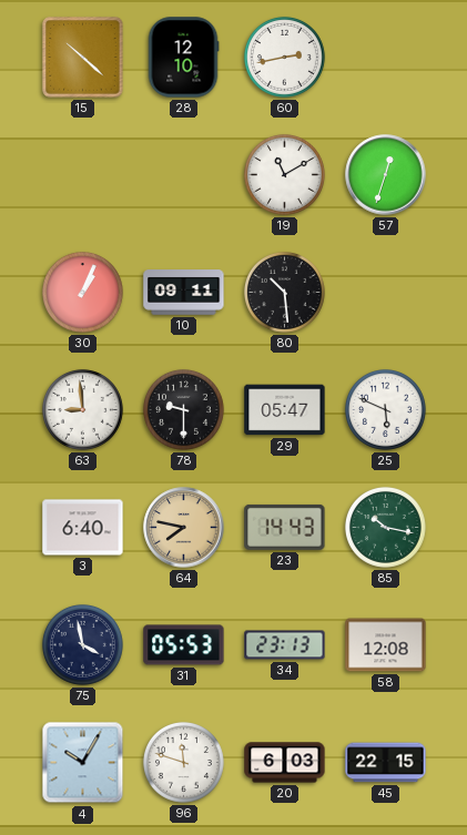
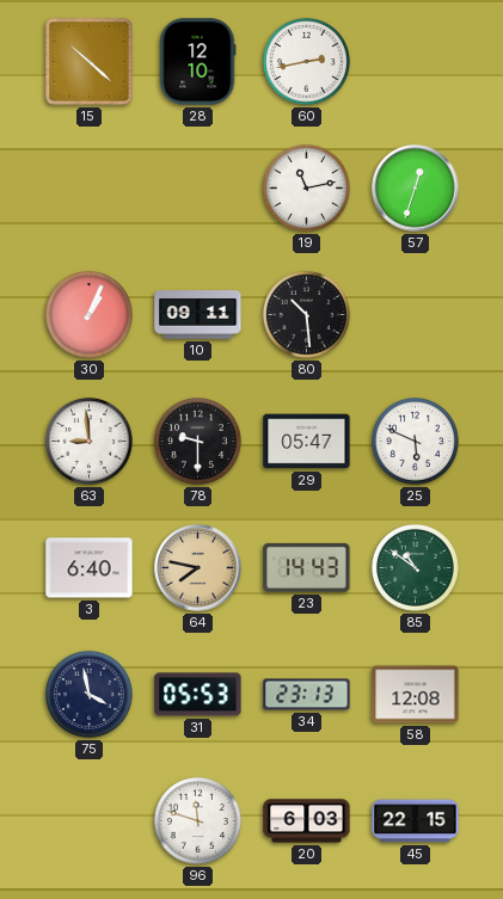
19: 11:10 -> 11:13
85: 10:17 -> 10:51
4: 10:05 -> none
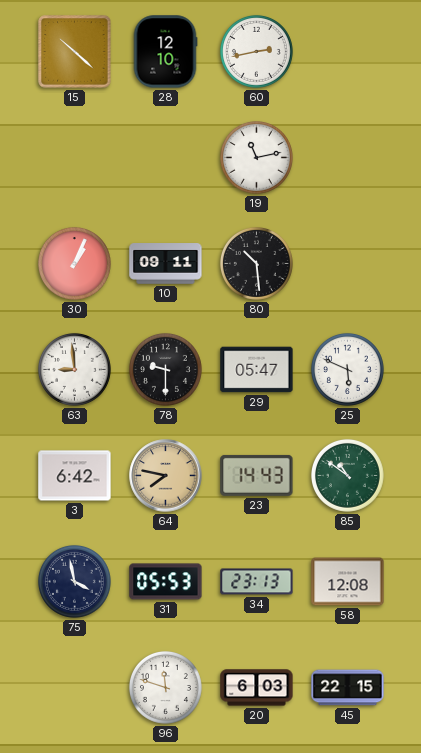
57: 12:33 -> none
3: 6:40 -> 6:42
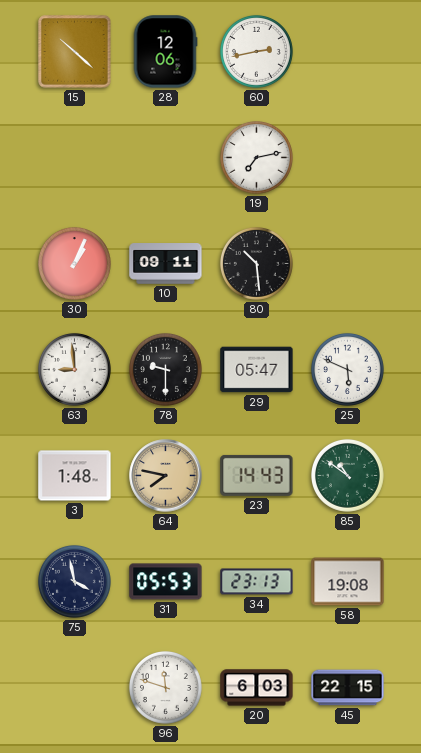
28: 12:10 -> 12:06
19: 11:13 -> 7:13
3: 6:42 -> 1:48
58: 12:08 -> 19:08
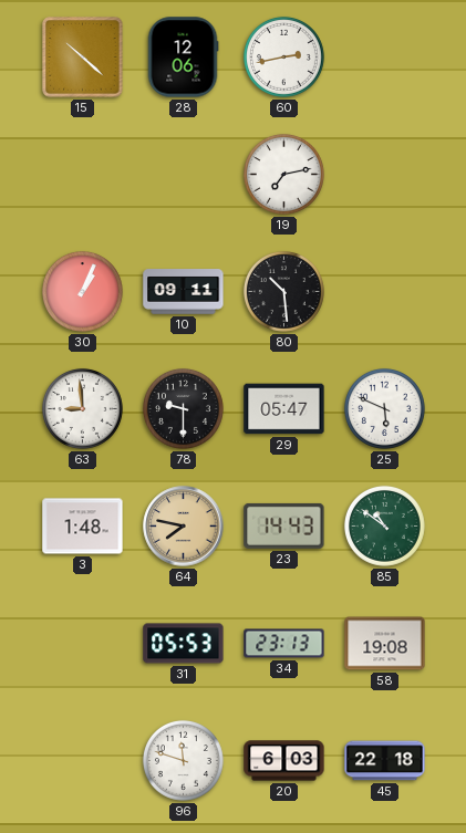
75: 3:58 -> none
45: 22:15 -> 22:18
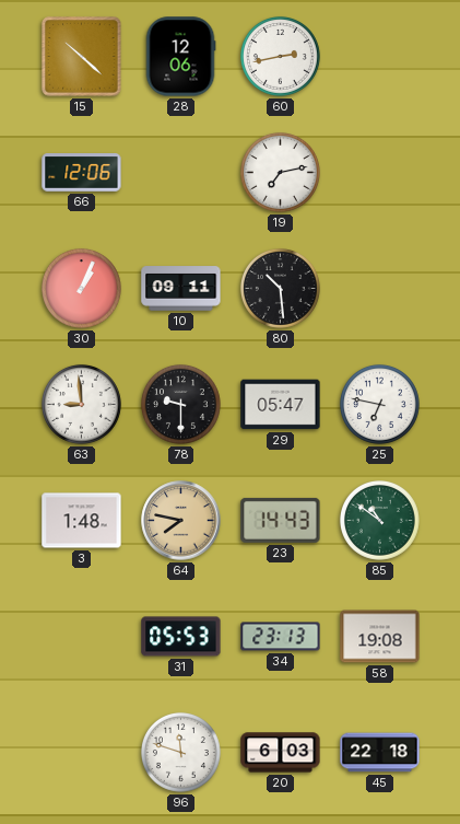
66: none -> 12:06
25: 5:49 -> 6:47
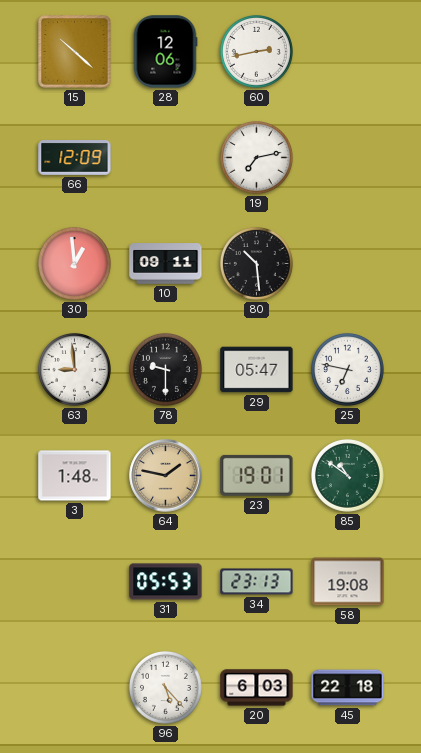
66: 12:06 -> 12:09
30: 1:04 -> 12:59
64: 7:47 -> 1:47
23: 14:43 -> 19:01
96: 11:48 -> 5:23
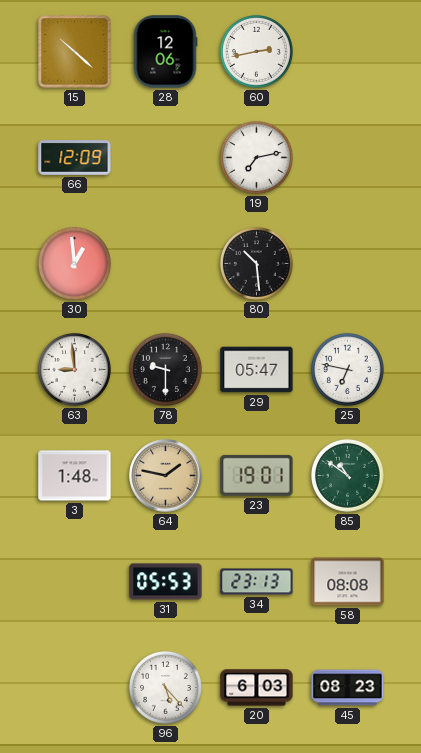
10: 09:11 -> none
58: 19:08 -> 08:08
45: 22:18 -> 08:23
